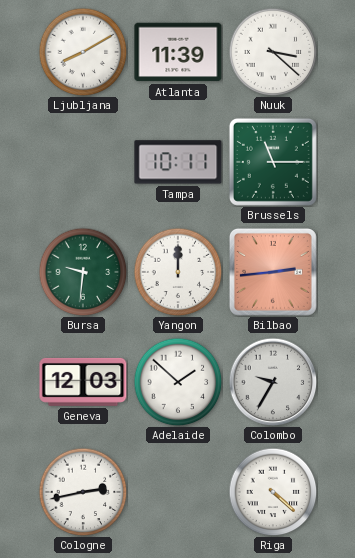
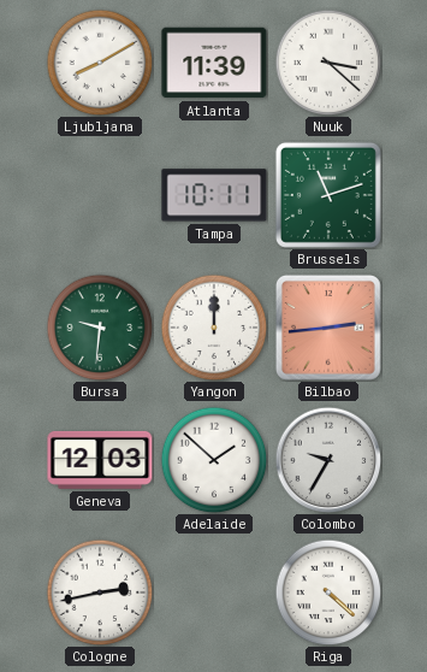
Brussels: 11:15 -> 11:12
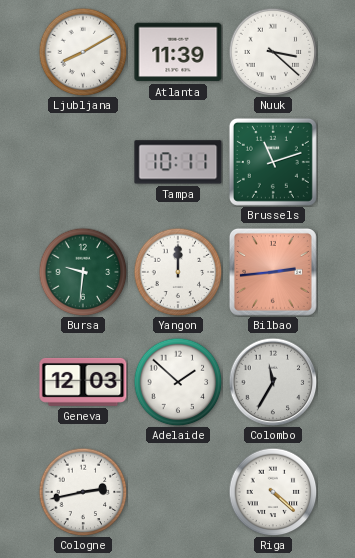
Colombo: 9:35 -> 11:35
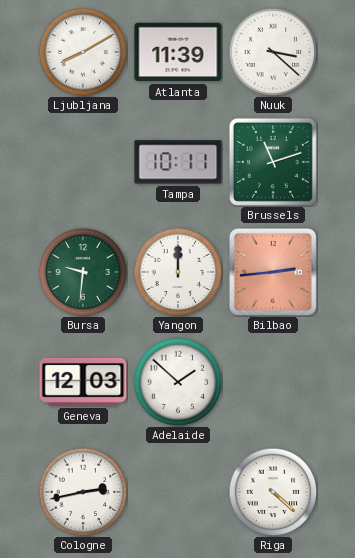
Colombo: 11:35 -> none
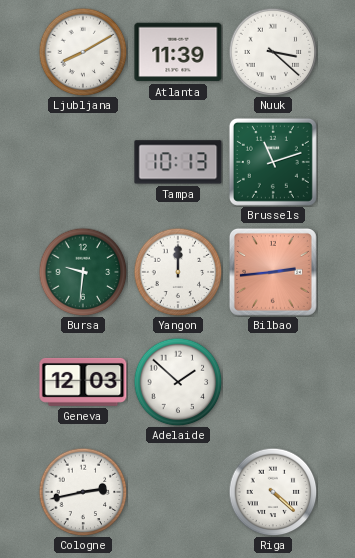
Tampa: 10:11 -> 10:13
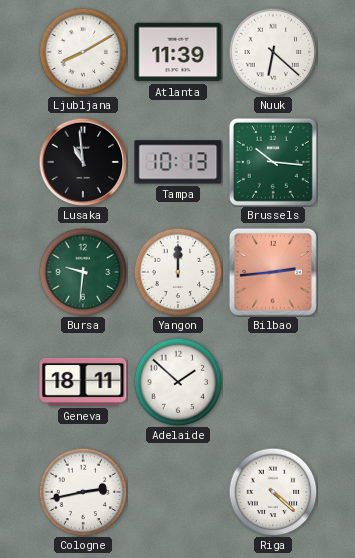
Nuuk: 3:22 -> 6:22
Lusaka: none -> 10:59
Brussels: 11:12 -> 10:16
Geneva: 12:03 -> 18:11
